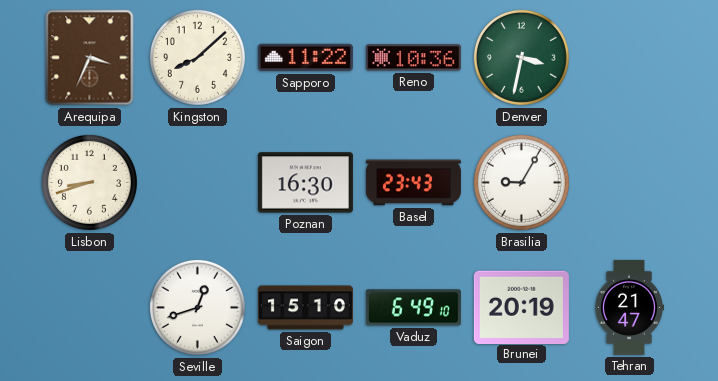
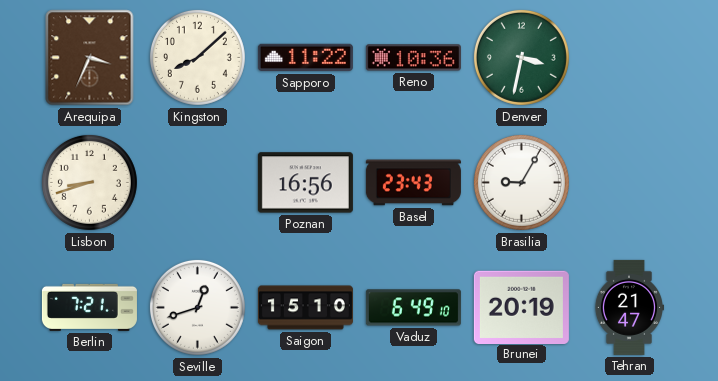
Poznan: 16:30 -> 16:56
Berlin: none -> 7:21
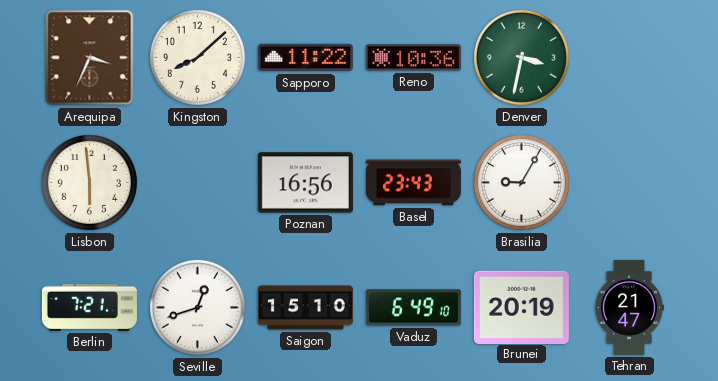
Lisbon: 8:42 -> 5:59
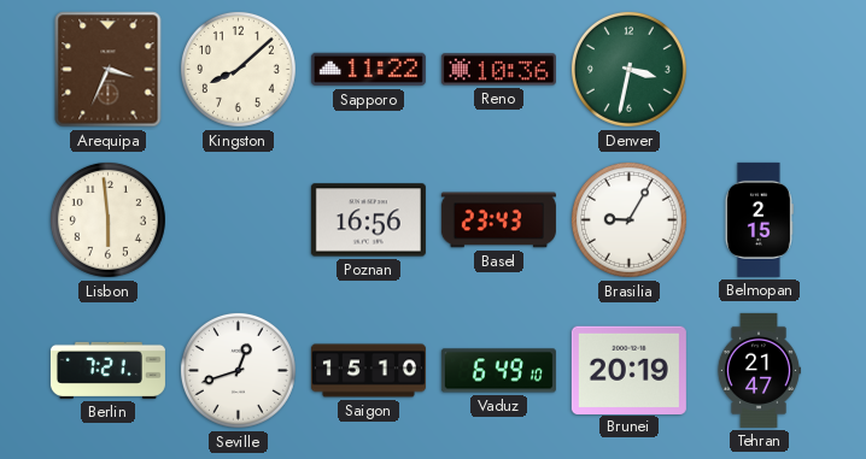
Belmopan: none -> 2:15
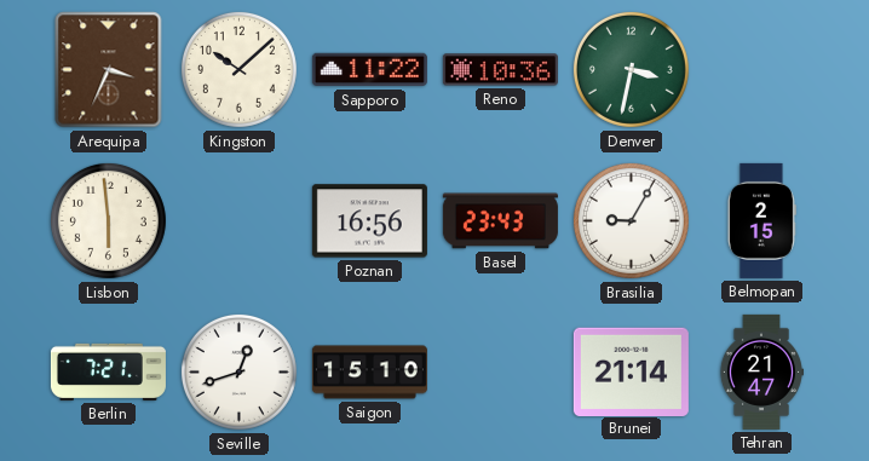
Kingston: 8:08 -> 10:08
Vaduz: 6:49 -> none
Brunei: 20:19 -> 21:14
